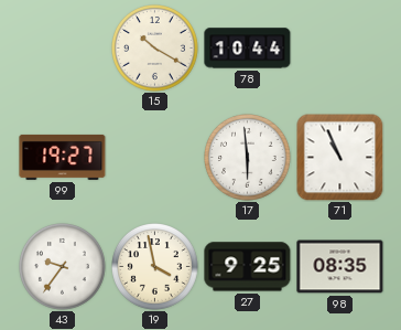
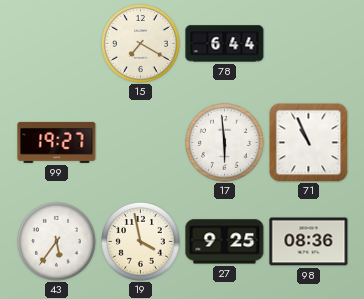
15: 10:20 -> 7:20
78: 10:44 -> 6:44
43: 9:36 -> 5:36
98: 08:35 -> 08:36
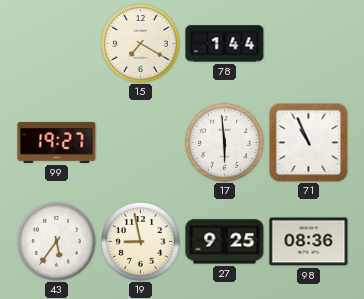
78: 6:44 -> 1:44
19: 3:58 -> 8:58
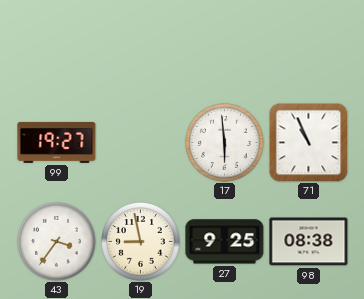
15: 7:20 -> none
78: 1:44 -> none
43: 5:36 -> 3:36
98: 08:36 -> 08:38
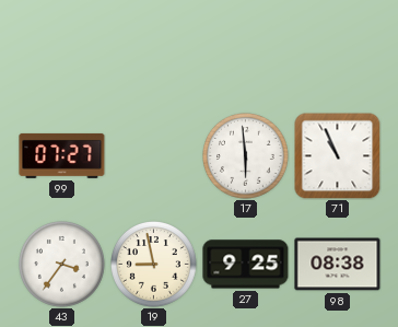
99: 19:27 -> 07:27
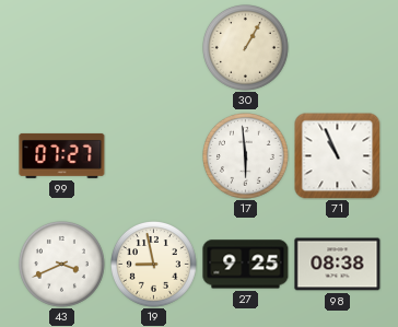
30: none -> 1:05
43: 3:36 -> 3:41
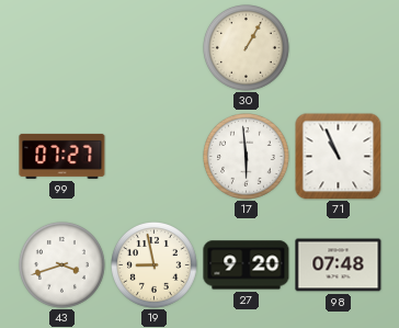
43: 3:41 -> 3:42
27: 9:25 -> 9:20
98: 08:38 -> 07:48
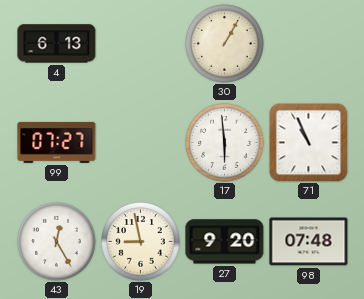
4: none -> 6:13
43: 3:42 -> 12:25
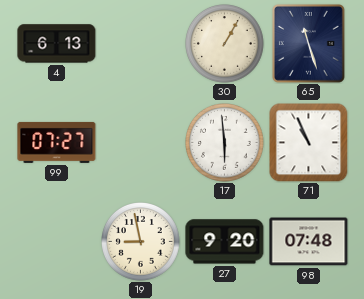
65: none -> 11:27
43: 12:25 -> none
